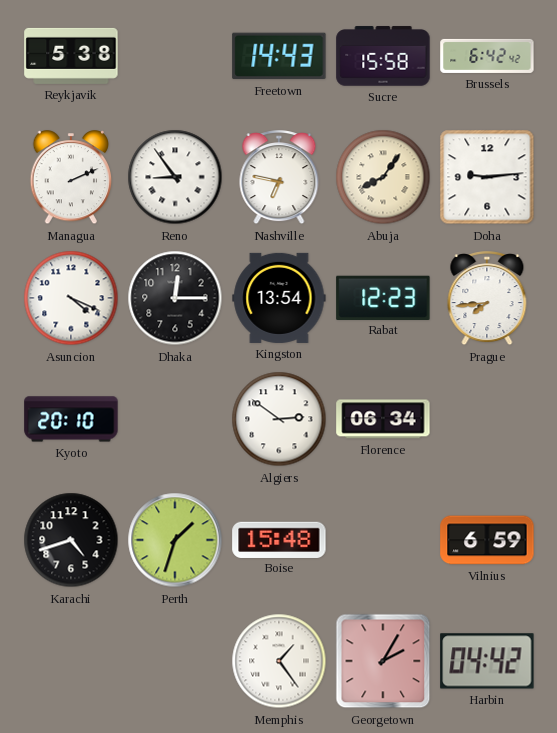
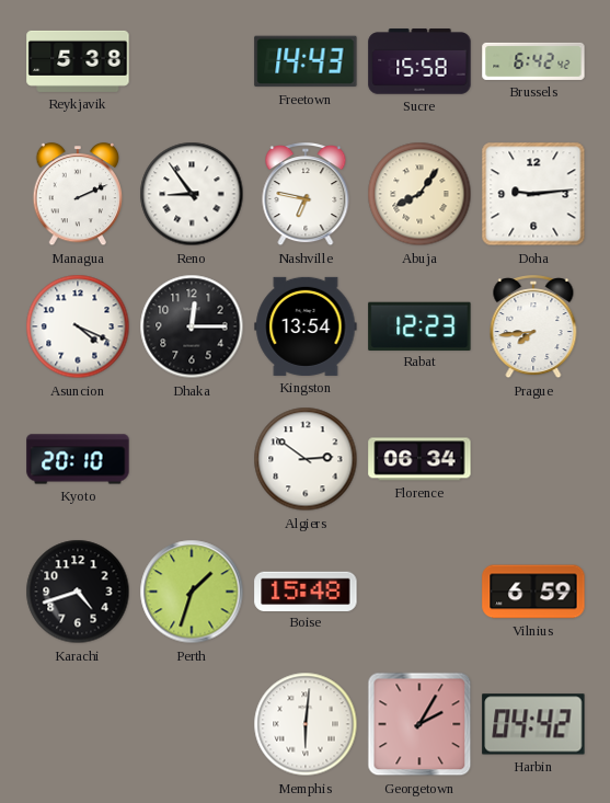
Memphis: 1:24 -> 6:01
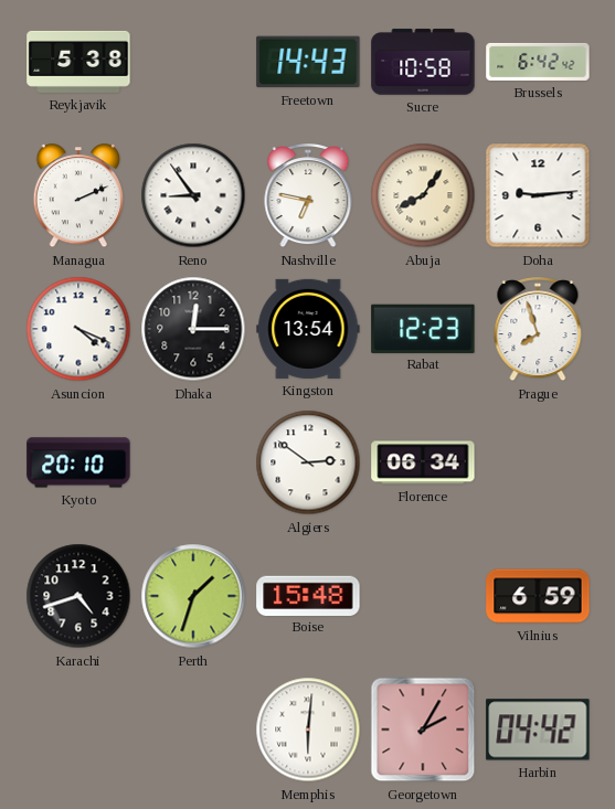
Sucre: 15:58 -> 10:58
Prague: 7:44 -> 7:57
